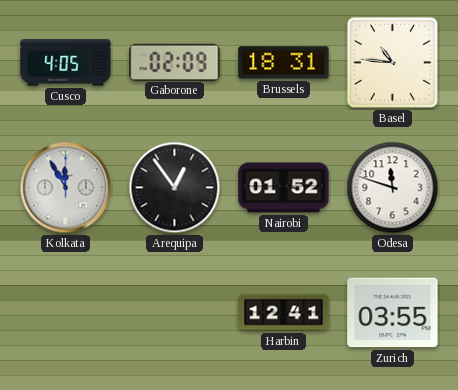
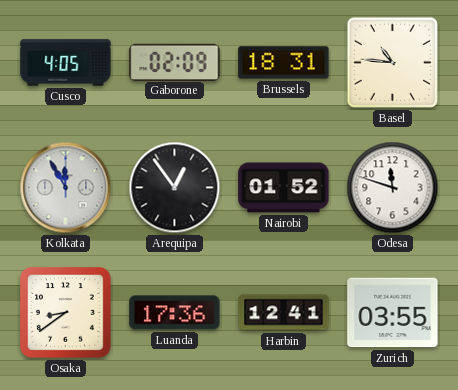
Osaka: none -> 8:39
Luanda: none -> 17:36
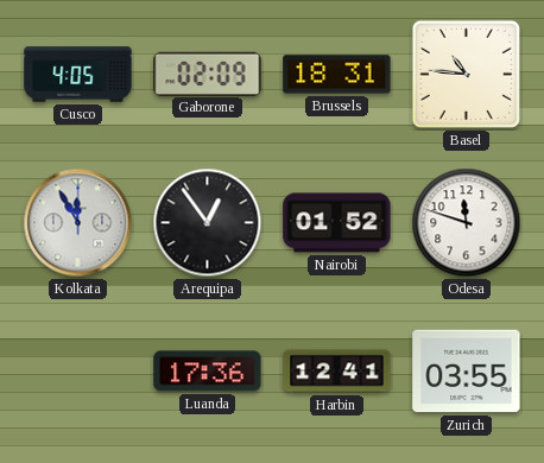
Osaka: 8:39 -> none
